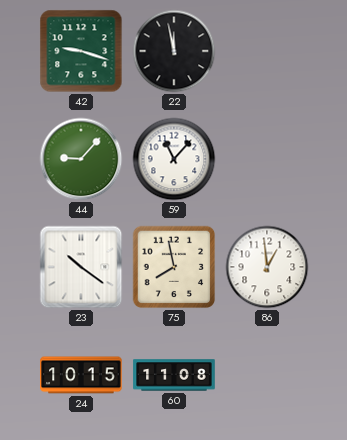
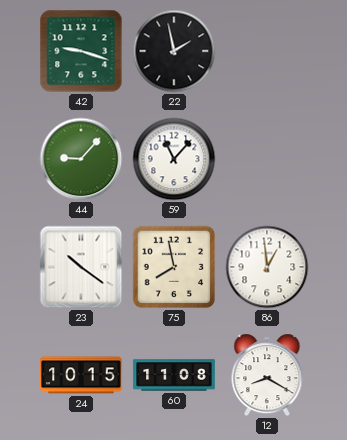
22: 11:58 -> 1:58
12: none -> 8:20
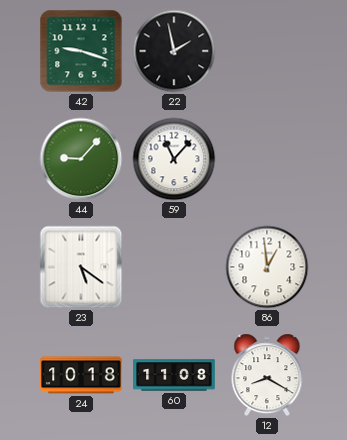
23: 10:21 -> 5:21
75: 7:58 -> none
24: 10:15 -> 10:18
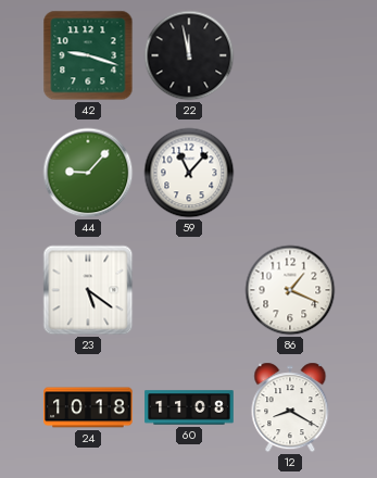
22: 1:58 -> 11:58
86: 12:59 -> 1:19
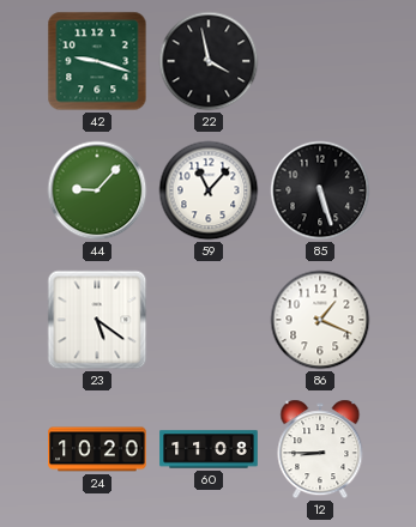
22: 11:58 -> 3:58
85: none -> 5:27
24: 10:18 -> 10:20
12: 8:20 -> 8:45
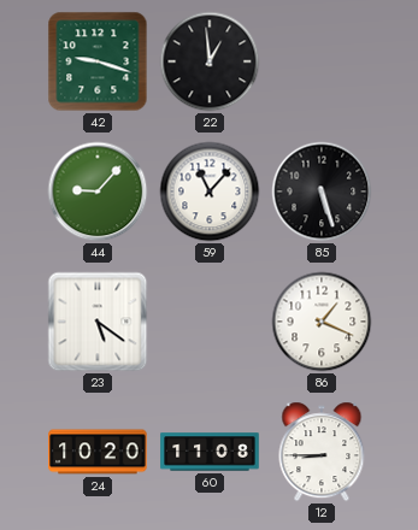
22: 3:58 -> 12:59
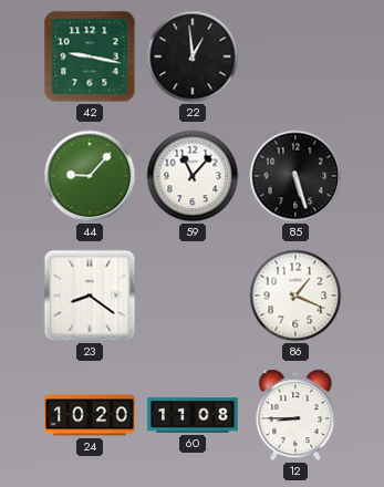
42: 9:18 -> 9:17
23: 5:21 -> 8:21
